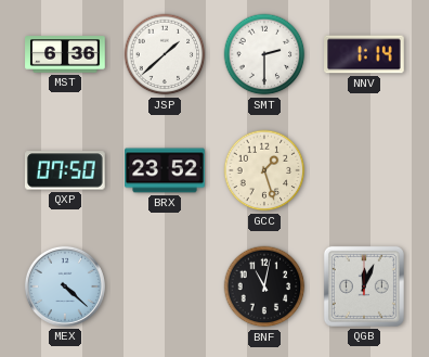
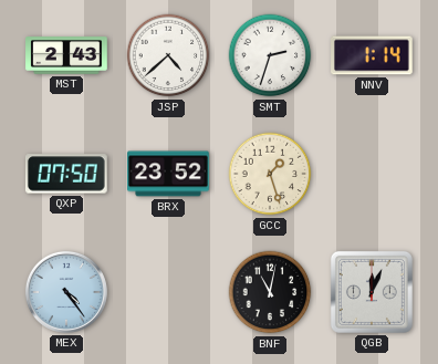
MST: 6:36 -> 2:43
JSP: 1:38 -> 4:38
SMT: 2:30 -> 2:33
MEX: 4:22 -> 4:24
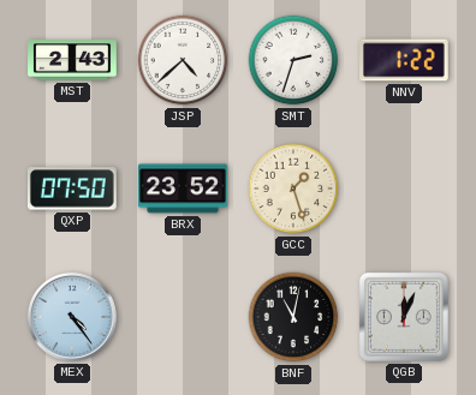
NNV: 1:14 -> 1:22
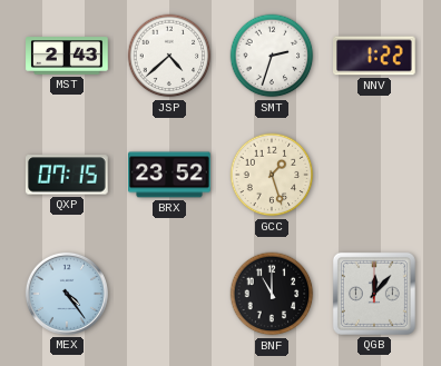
QXP: 07:50 -> 07:15
BNF: 11:02 -> 11:00
QGB: 12:04 -> 12:07
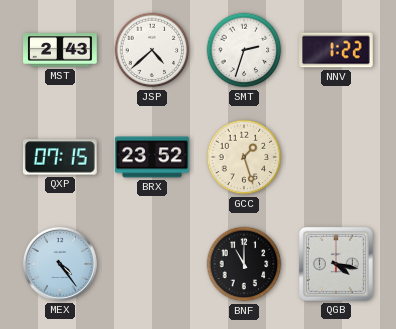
QGB: 12:07 -> 4:17
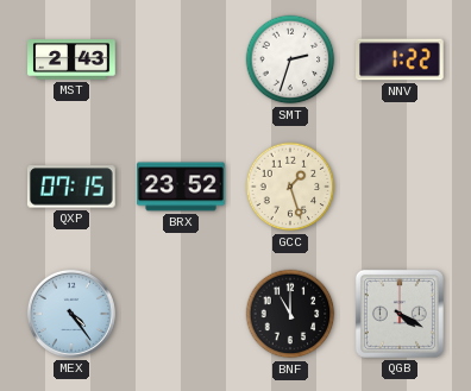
JSP: 4:38 -> none
QGB: 4:17 -> 4:20
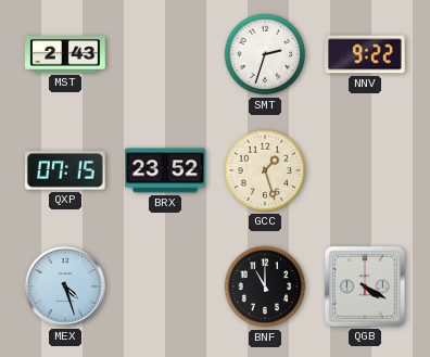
NNV: 1:22 -> 9:22
MEX: 4:24 -> 4:27
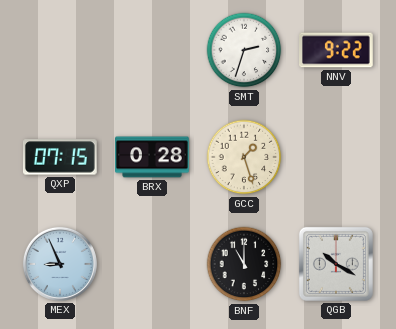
MST: 2:43 -> none
BRX: 23:52 -> 0:28
MEX: 4:27 -> 8:56
QGB: 4:20 -> 10:20
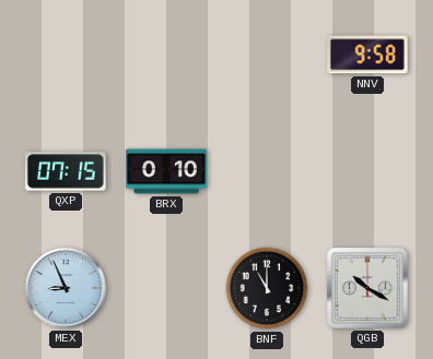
SMT: 2:33 -> none
NNV: 9:22 -> 9:58
BRX: 0:28 -> 0:10
GCC: 1:27 -> none
